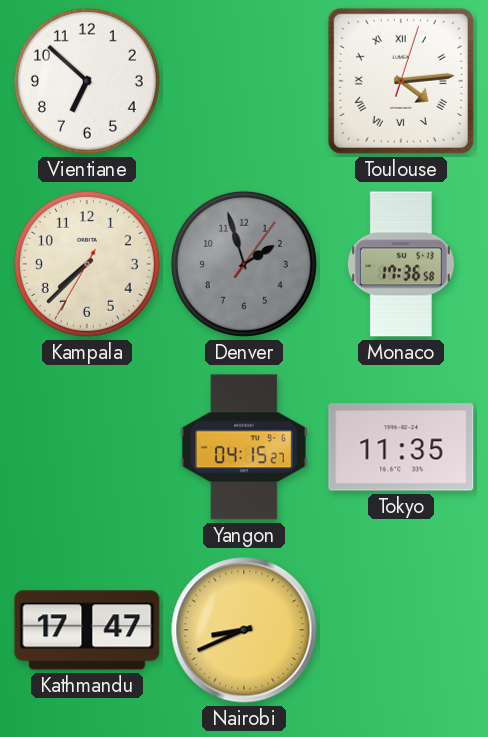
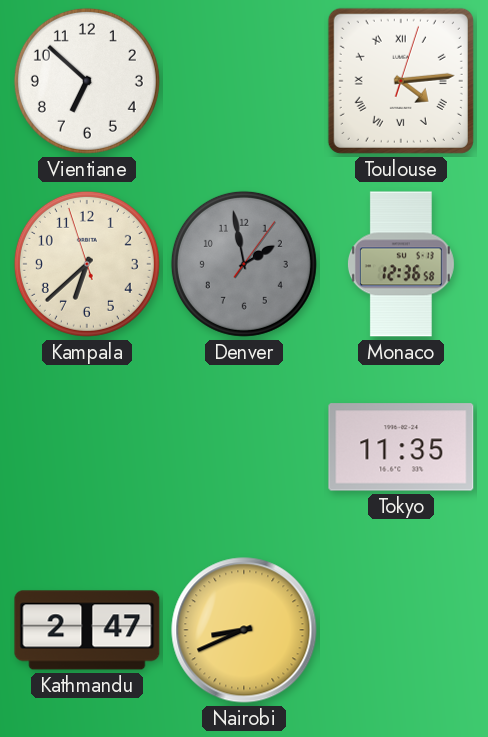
Kampala: 7:37 -> 6:37
Denver: 1:57 -> 1:58
Monaco: 17:36 -> 12:36
Yangon: 04:15 -> none
Kathmandu: 17:47 -> 2:47
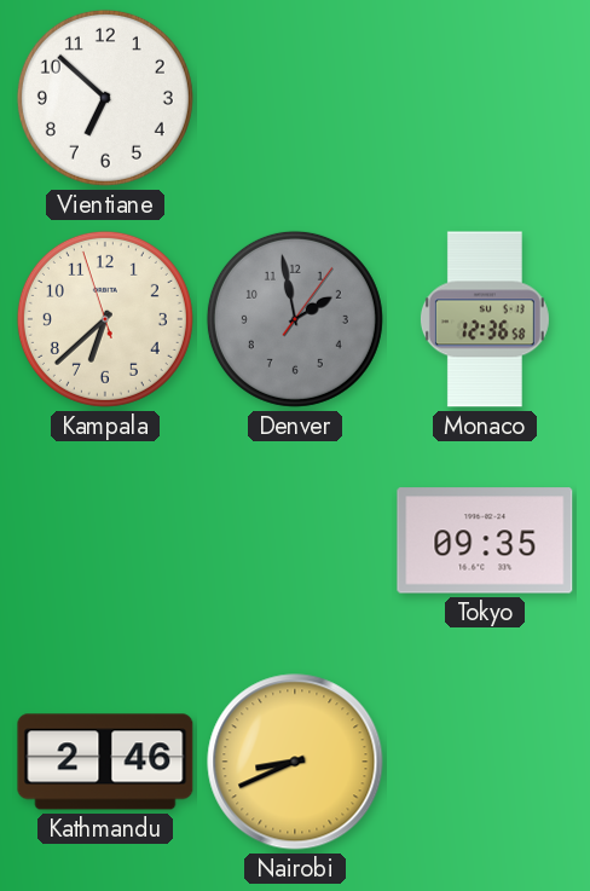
Toulouse: 4:14 -> none
Tokyo: 11:35 -> 09:35
Kathmandu: 2:47 -> 2:46
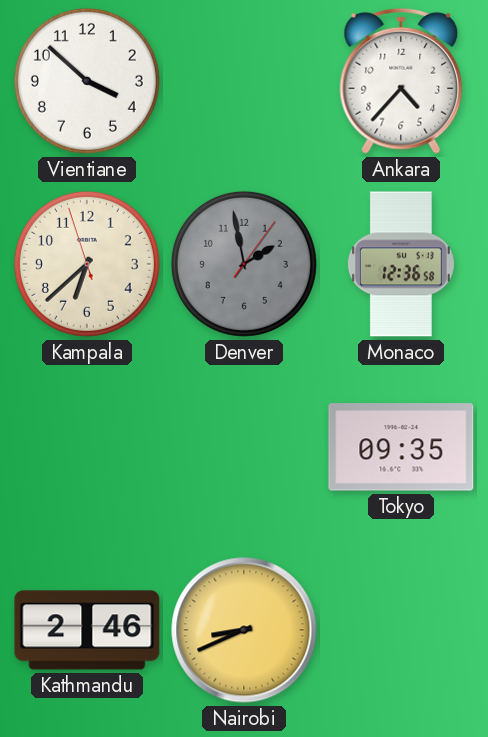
Vientiane: 6:52 -> 3:52
Ankara: none -> 4:37
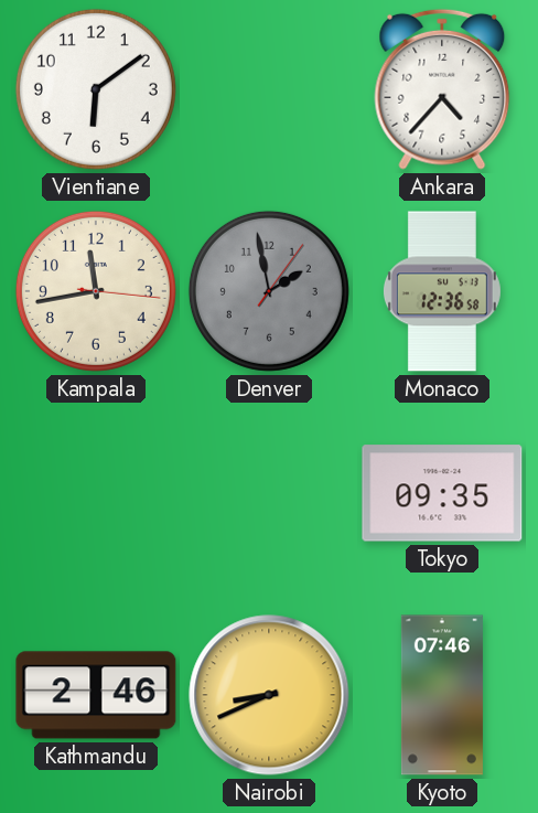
Vientiane: 3:52 -> 6:09
Kampala: 6:37 -> 11:43
Kyoto: none -> 07:46
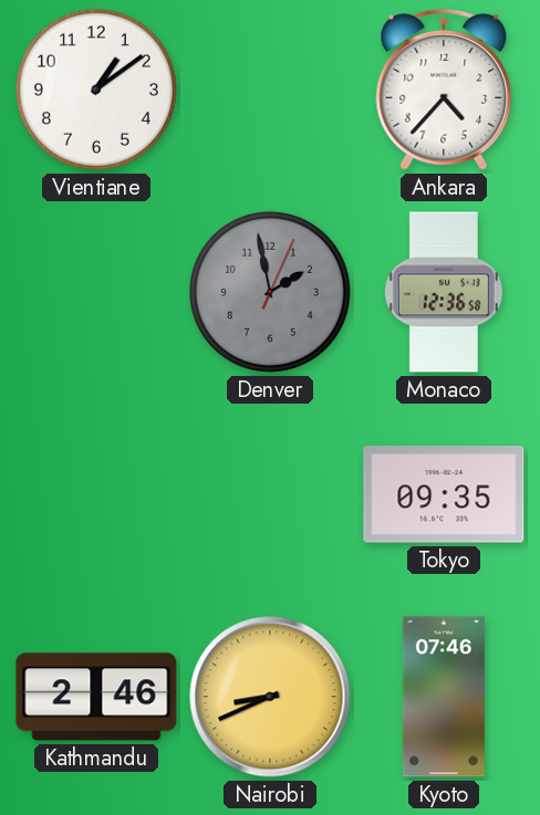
Vientiane: 6:09 -> 1:09
Kampala: 11:43 -> none
Denver: 1:58:06 -> 1:58:04
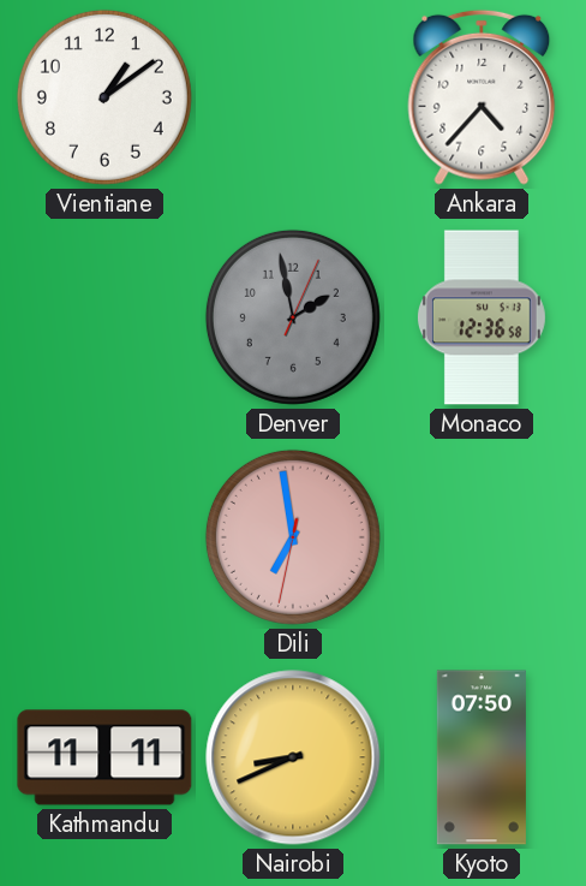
Dili: none -> 6:58
Tokyo: 09:35 -> none
Kathmandu: 2:46 -> 11:11
Kyoto: 07:46 -> 07:50
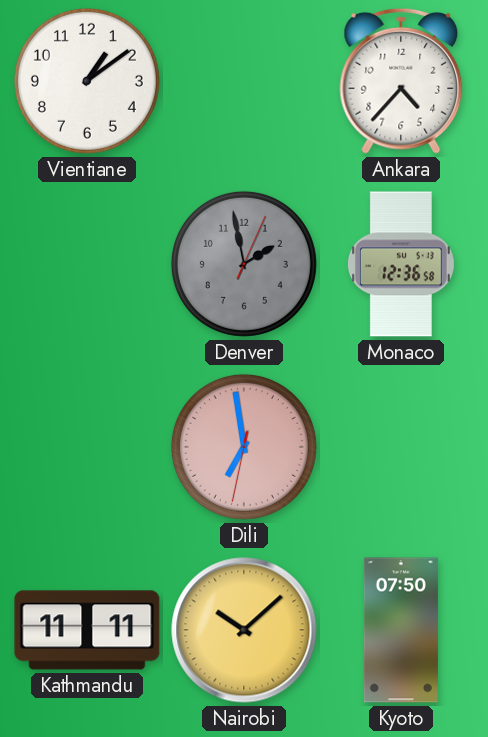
Nairobi: 8:41 -> 10:08
